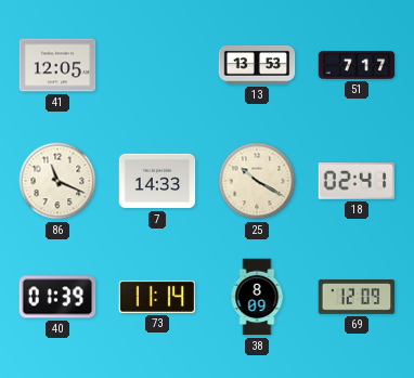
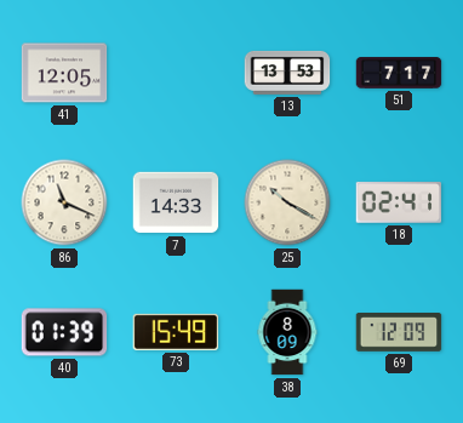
73: 11:14 -> 15:49
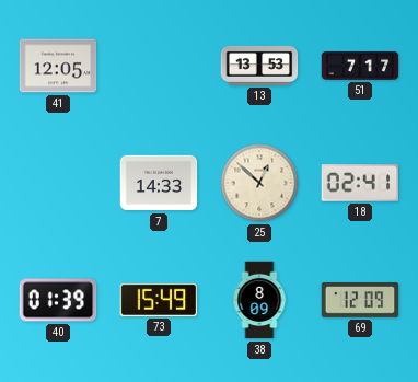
86: 11:19 -> none
25: 10:20 -> 12:52
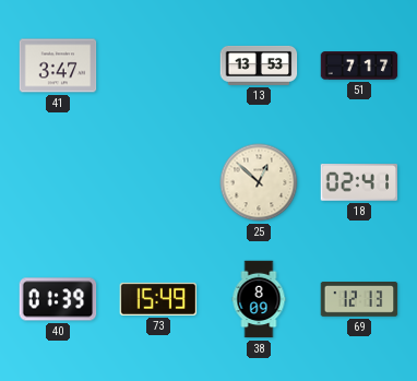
41: 12:05 -> 3:47
7: 14:33 -> none
69: 12:09 -> 12:13
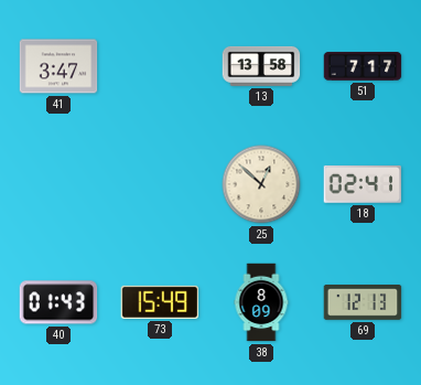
13: 13:53 -> 13:58
40: 01:39 -> 01:43
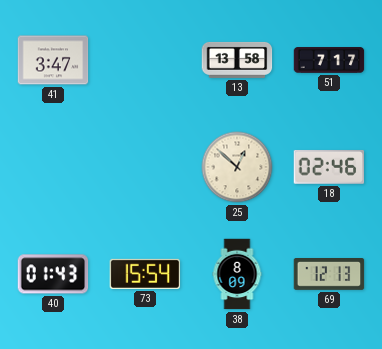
18: 02:41 -> 02:46
73: 15:49 -> 15:54
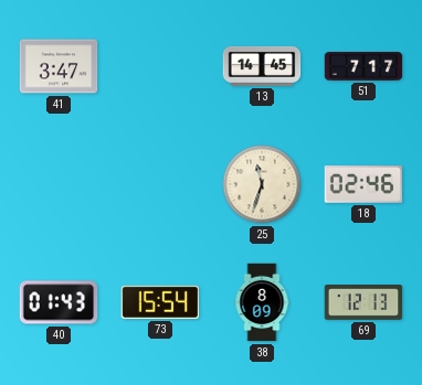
13: 13:58 -> 14:45
25: 12:52 -> 11:33
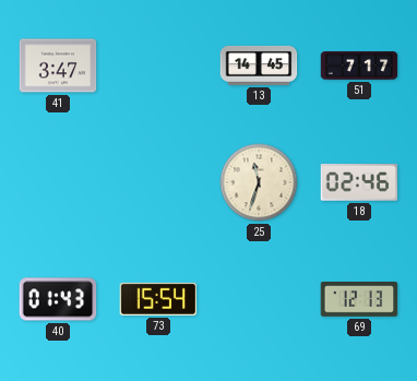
38: 8:09 -> none
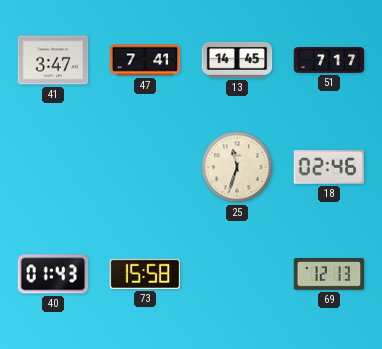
47: none -> 7:41
73: 15:54 -> 15:58
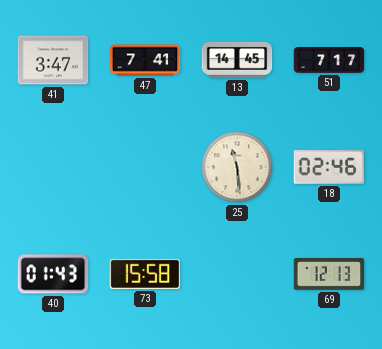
25: 11:33 -> 11:29
